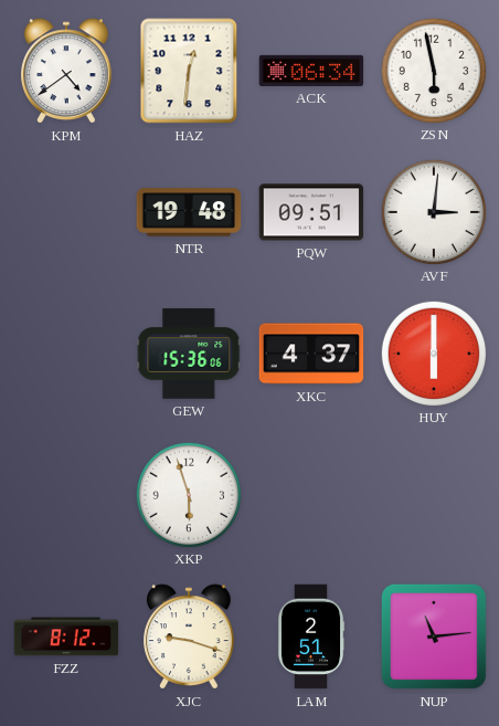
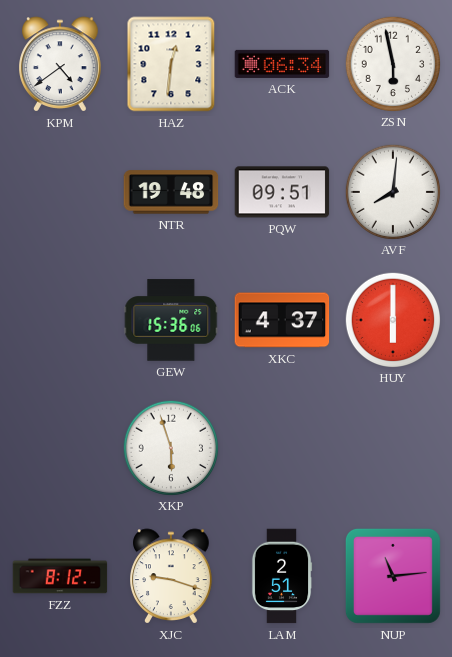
AVF: 3:01 -> 8:01
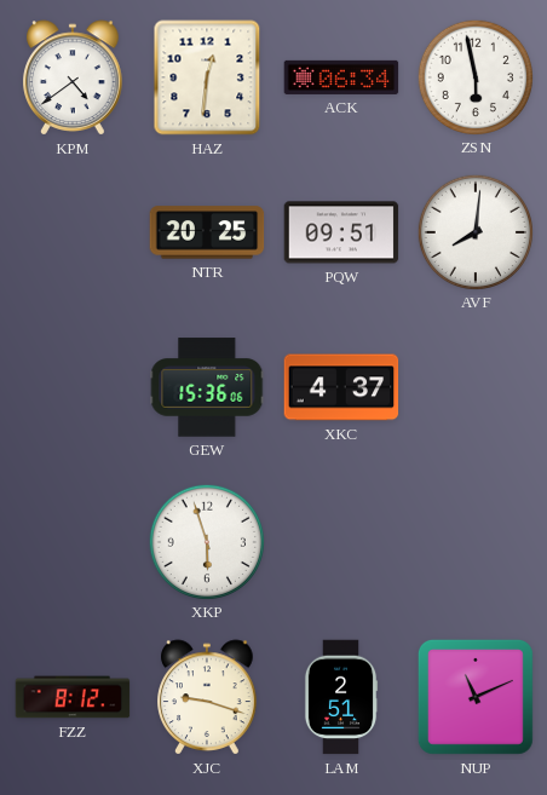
NTR: 19:48 -> 20:25
HUY: 6:00 -> none
NUP: 11:14 -> 11:11
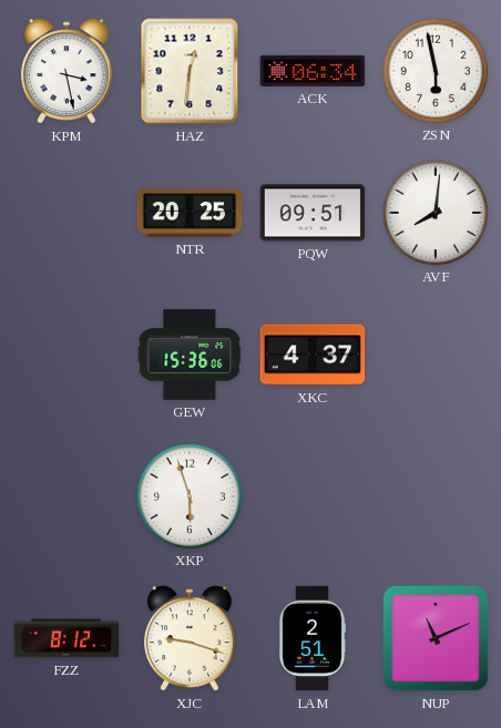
KPM: 4:39 -> 3:28
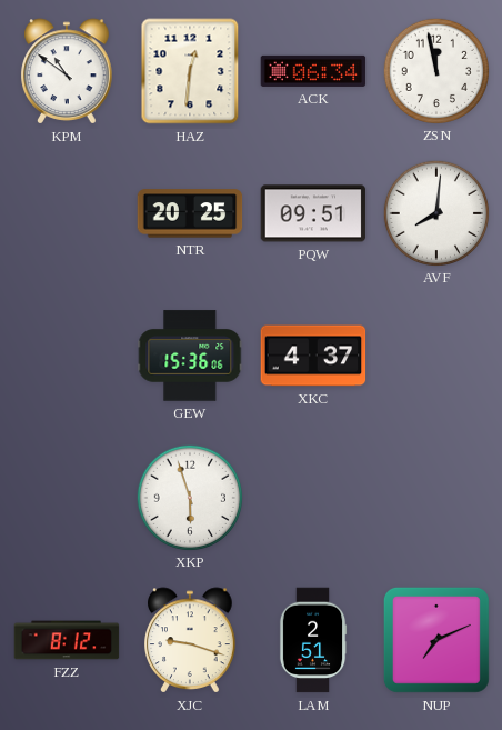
KPM: 3:28 -> 10:51
ZSN: 5:58 -> 11:58
NUP: 11:11 -> 7:11
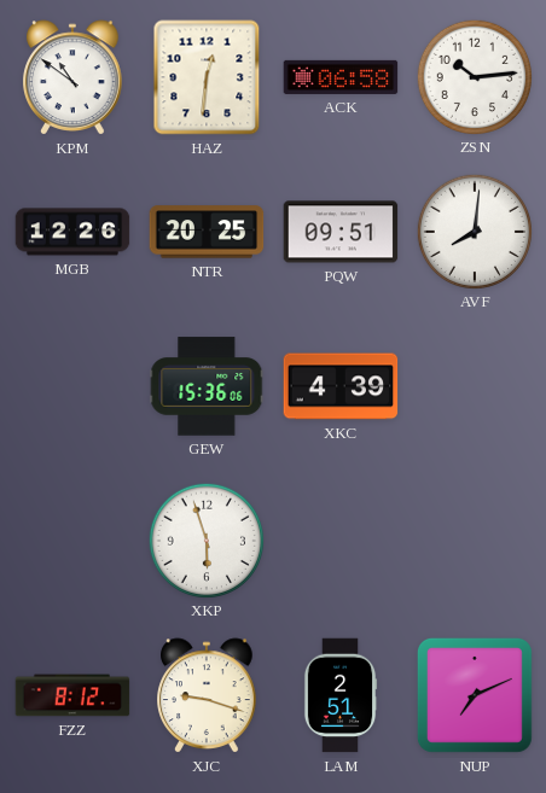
ACK: 06:34 -> 06:58
ZSN: 11:58 -> 10:14
MGB: none -> 12:26
XKC: 4:37 -> 4:39
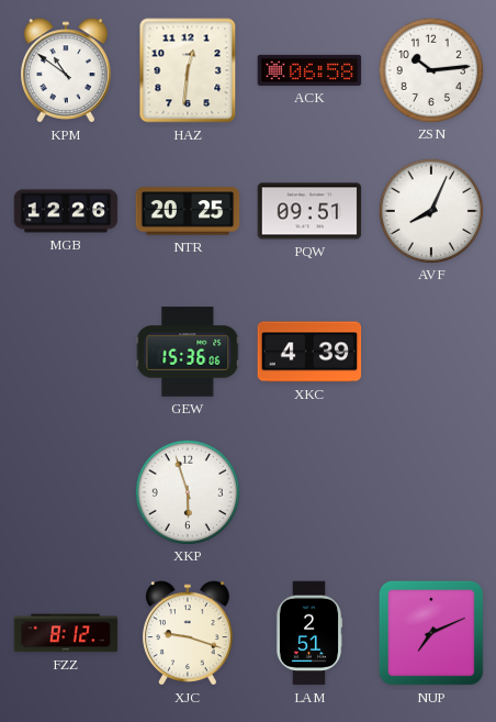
AVF: 8:01 -> 8:04
